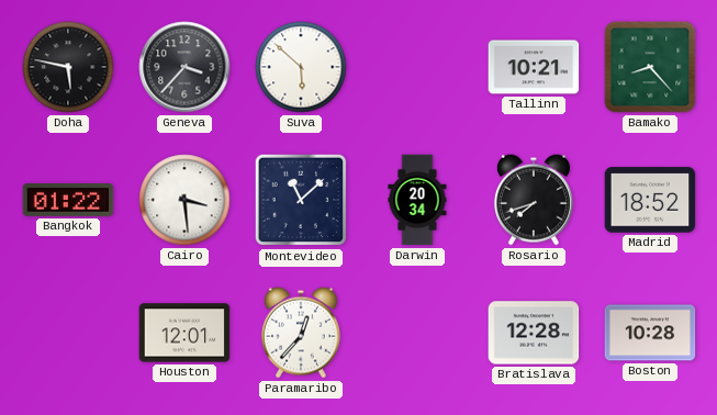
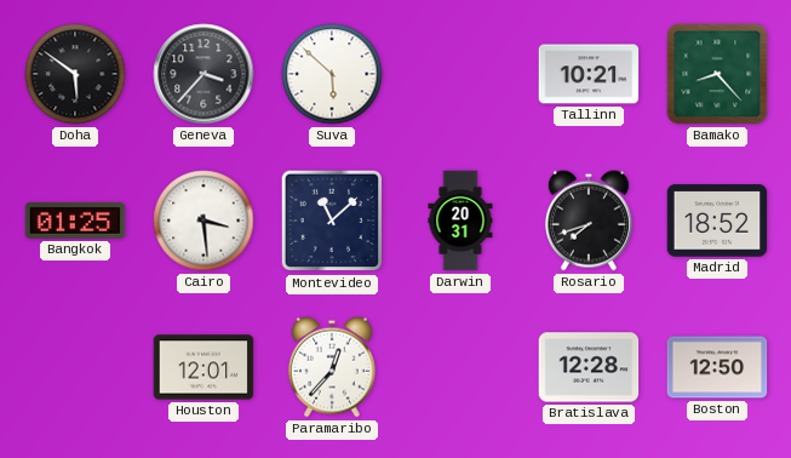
Doha: 5:47 -> 5:51
Bangkok: 01:22 -> 01:25
Darwin: 20:34 -> 20:31
Boston: 10:28 -> 12:50
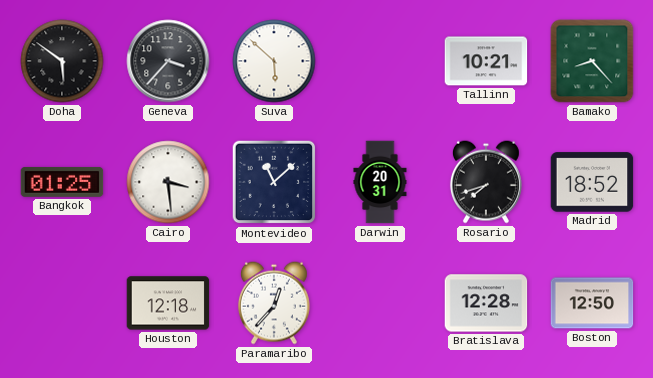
Houston: 12:01 -> 12:18
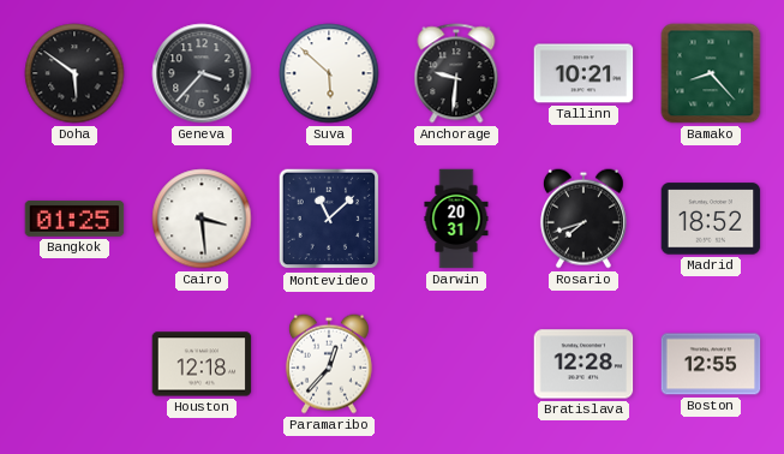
Anchorage: none -> 9:31
Boston: 12:50 -> 12:55
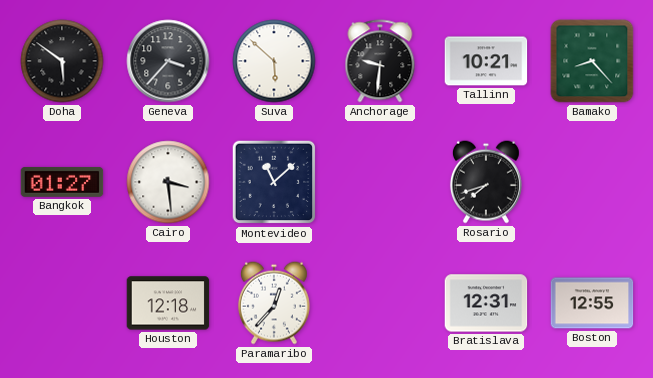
Bangkok: 01:25 -> 01:27
Darwin: 20:31 -> none
Madrid: 18:52 -> none
Bratislava: 12:28 -> 12:31
